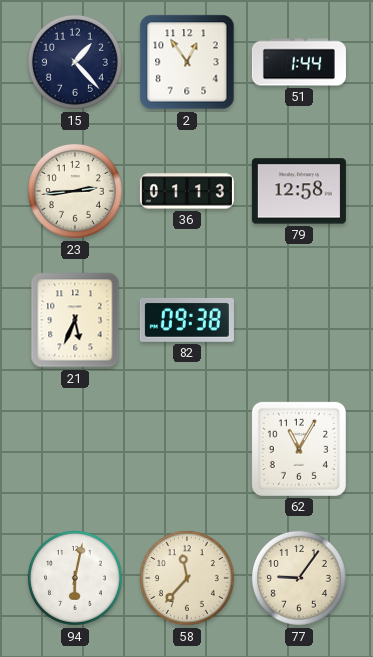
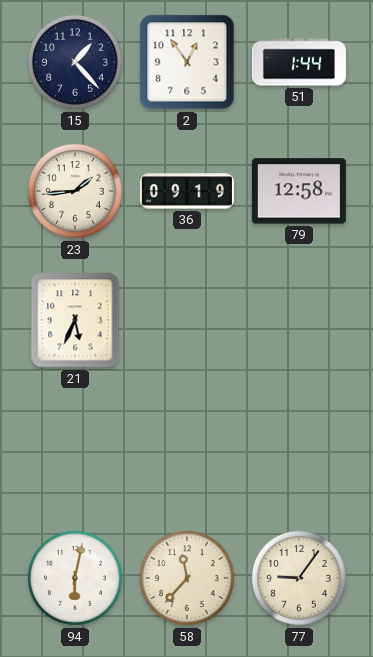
23: 2:44 -> 1:44
36: 01:13 -> 09:19
82: 09:38 -> none
62: 11:05 -> none
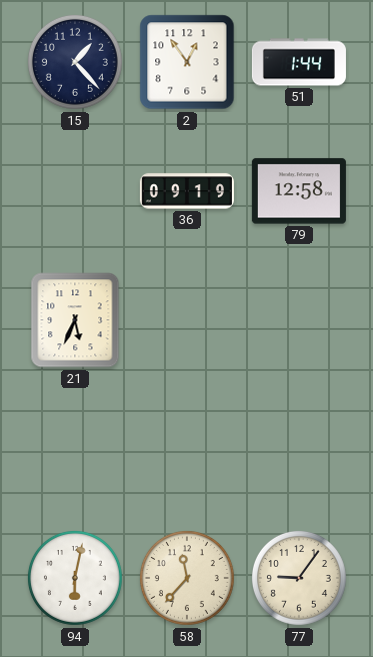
23: 1:44 -> none
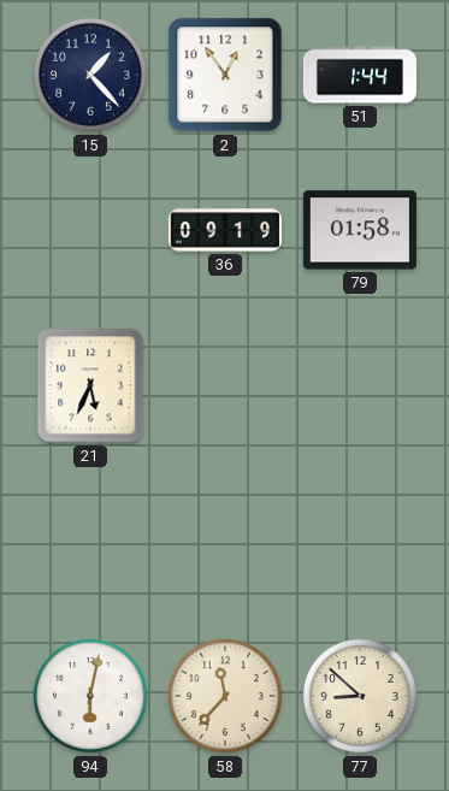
79: 12:58 -> 01:58
77: 9:06 -> 8:52
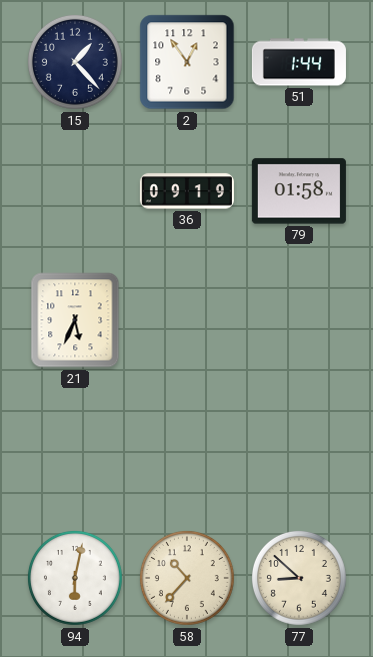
58: 11:37 -> 10:37
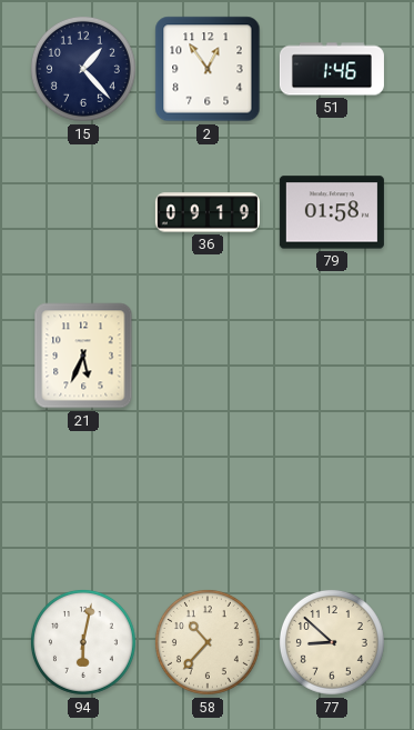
51: 1:44 -> 1:46
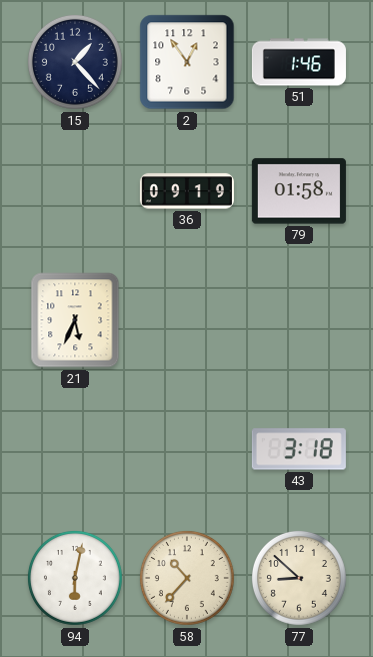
43: none -> 3:18
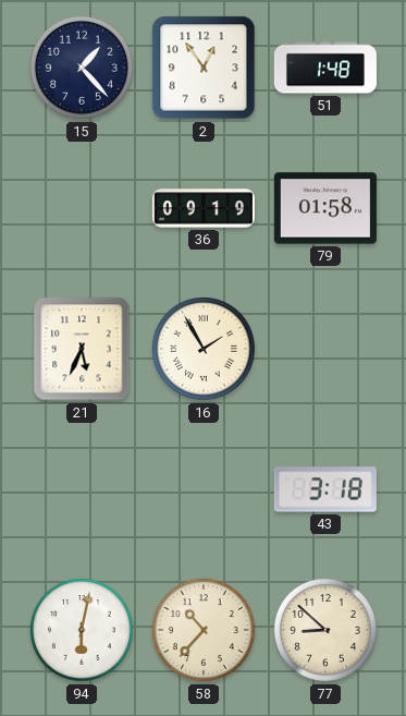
51: 1:46 -> 1:48
16: none -> 1:55
